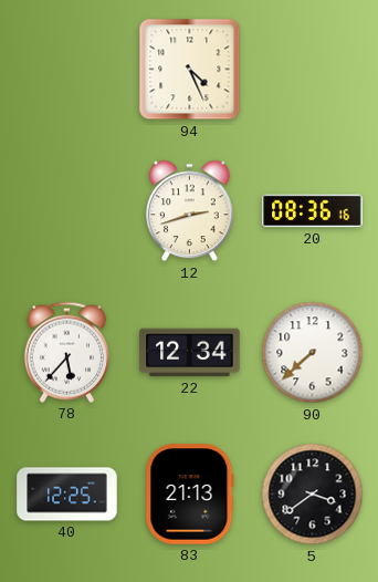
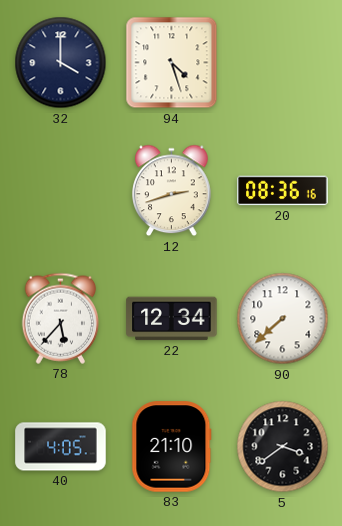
32: none -> 4:00
94: 4:26 -> 4:27
40: 12:25 -> 4:05
83: 21:13 -> 21:10
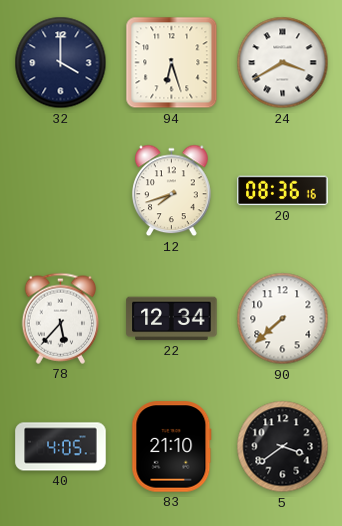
94: 4:27 -> 6:27
24: none -> 3:40
12: 2:42 -> 7:42
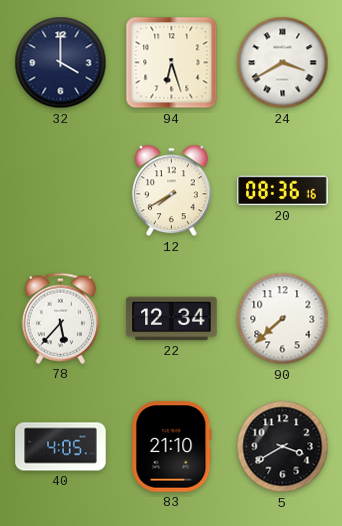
12: 7:42 -> 7:40
5: 3:39 -> 3:40
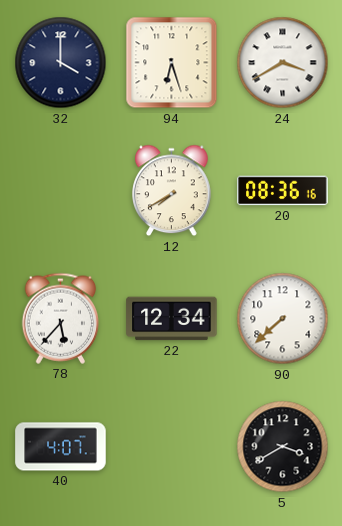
40: 4:05 -> 4:07
83: 21:10 -> none
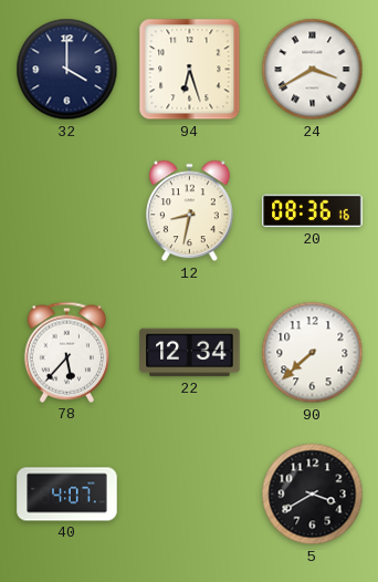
12: 7:40 -> 8:32
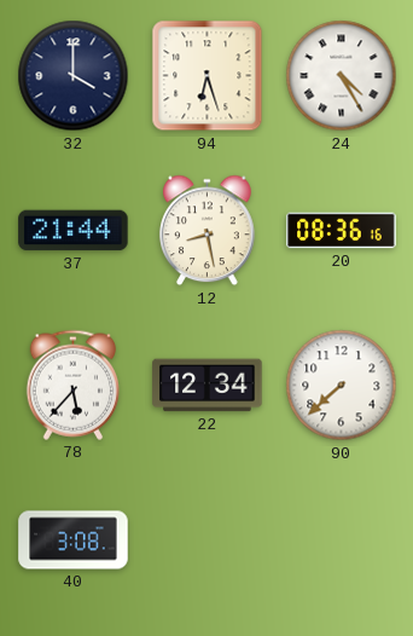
24: 3:40 -> 4:25
37: none -> 21:44
12: 8:32 -> 8:28
40: 4:07 -> 3:08
5: 3:40 -> none
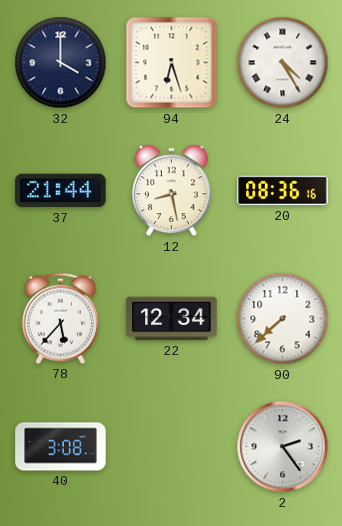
2: none -> 2:24
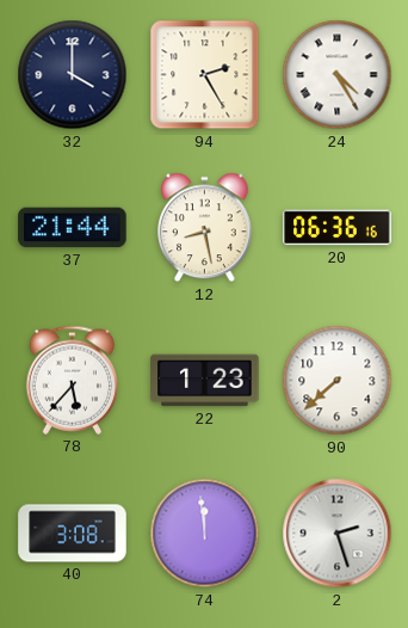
94: 6:27 -> 2:25
20: 08:36 -> 06:36
22: 12:34 -> 1:23
74: none -> 11:59
2: 2:24 -> 2:27
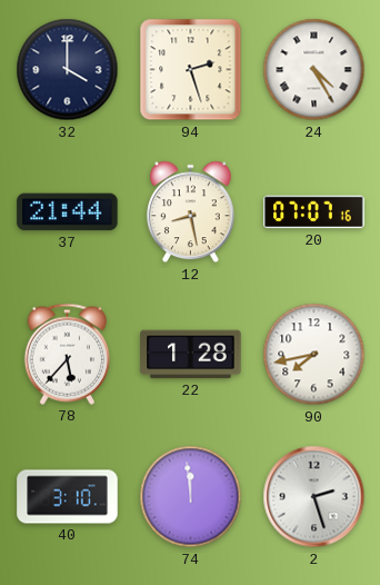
94: 2:25 -> 2:27
20: 06:36 -> 07:07
22: 1:23 -> 1:28
90: 7:38 -> 7:43
40: 3:08 -> 3:10
